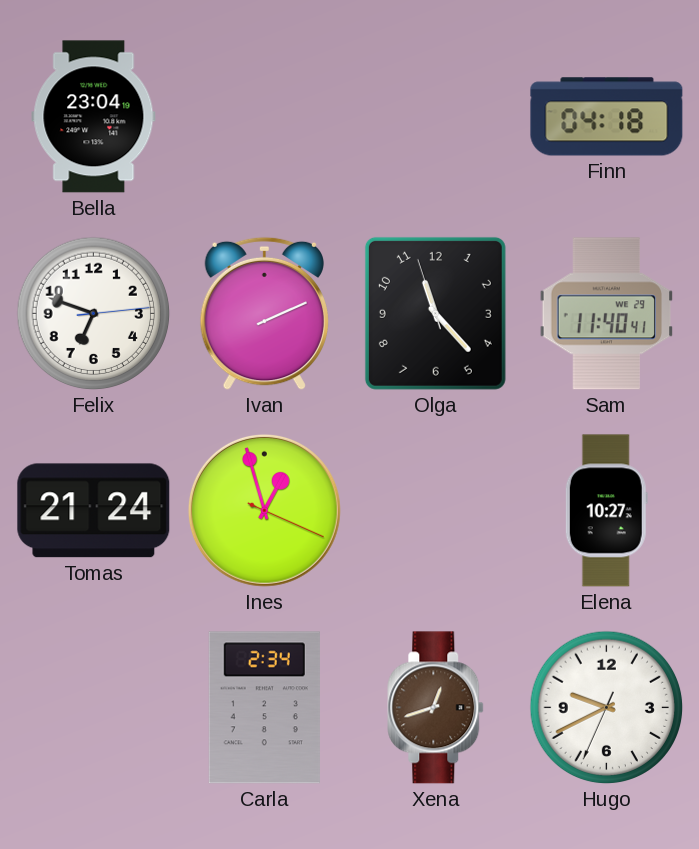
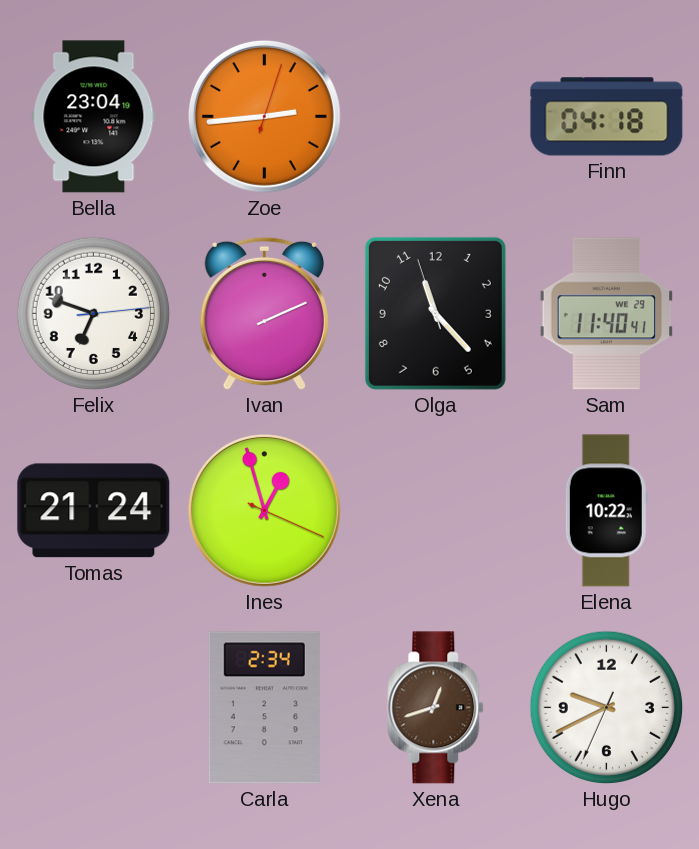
Zoe: none -> 2:44
Elena: 10:27 -> 10:22
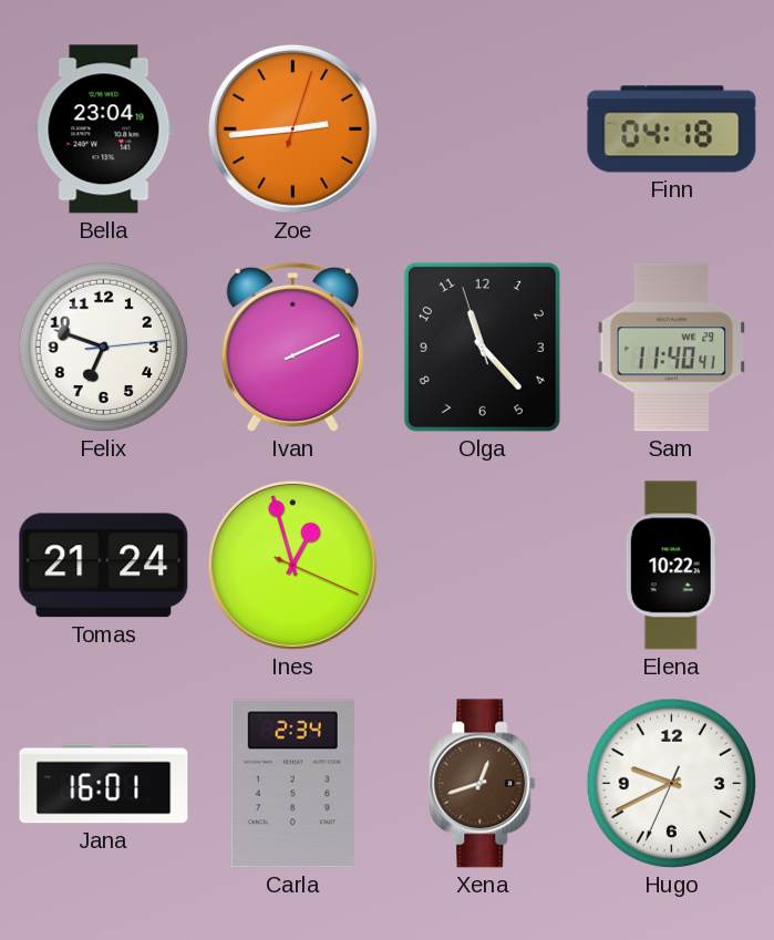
Jana: none -> 16:01
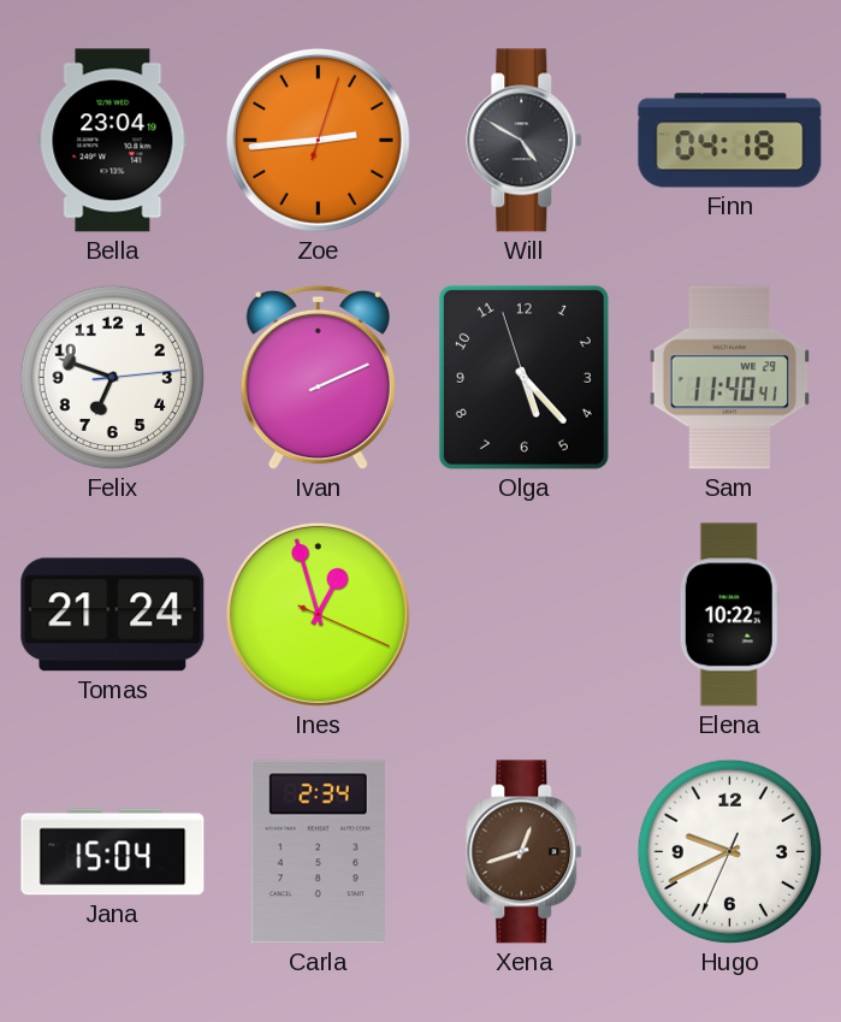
Will: none -> 4:50
Olga: 11:22 -> 5:22
Jana: 16:01 -> 15:04
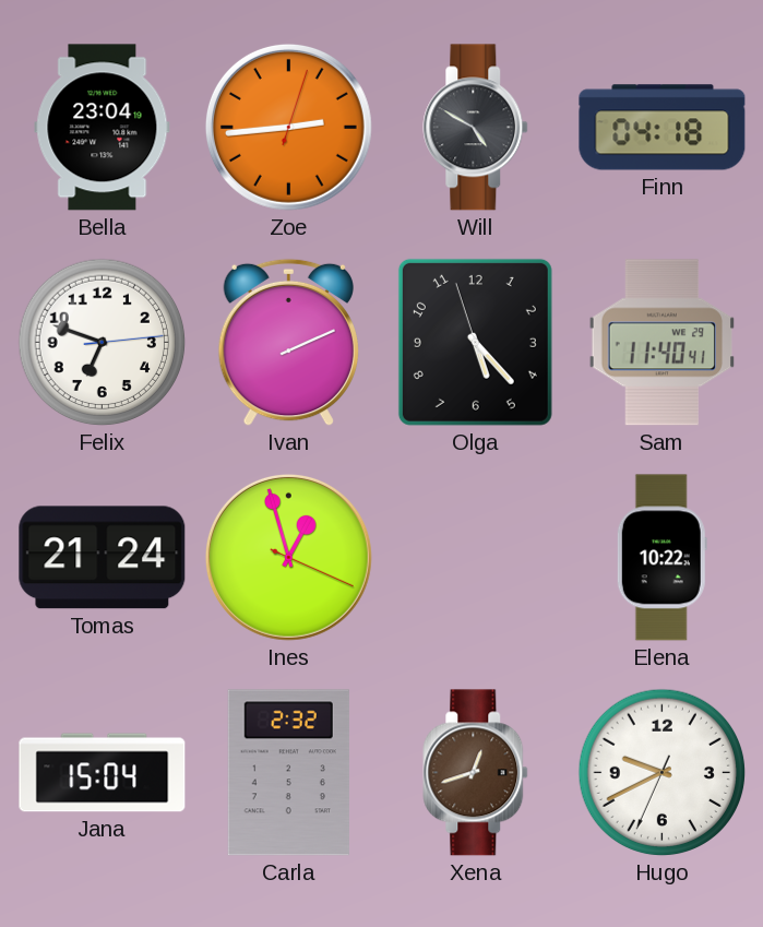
Carla: 2:34 -> 2:32
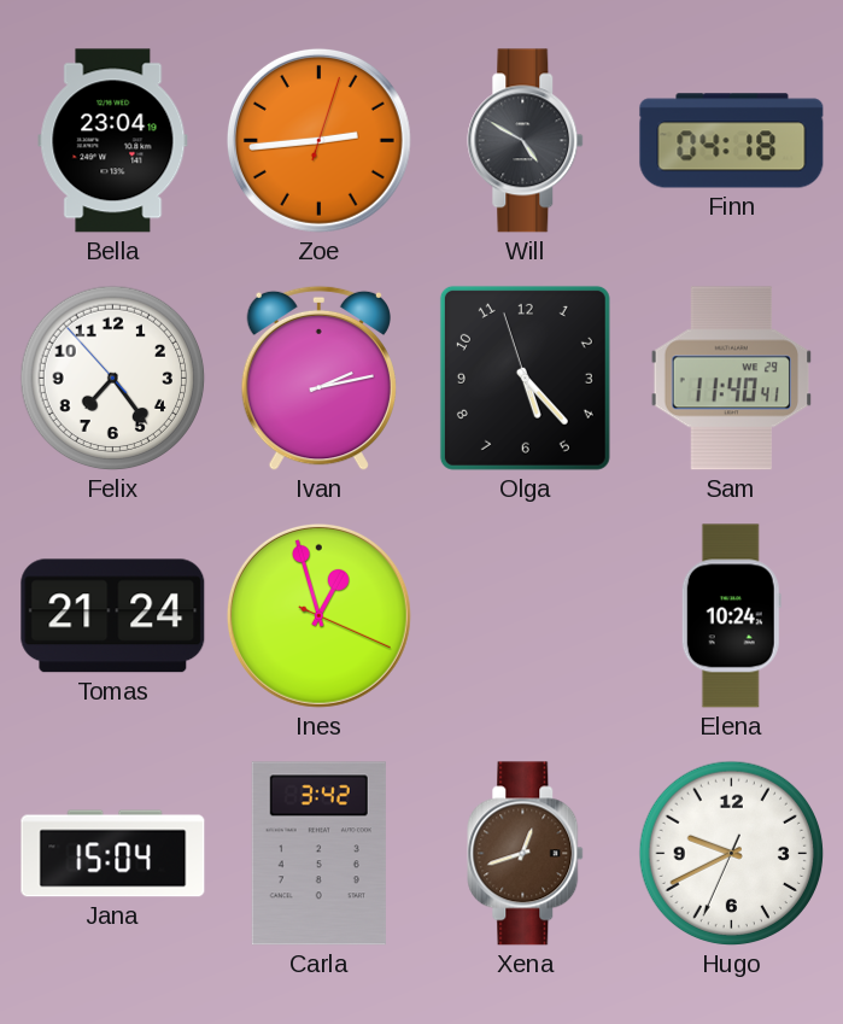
Felix: 6:48 -> 7:23
Ivan: 2:11 -> 2:13
Elena: 10:22 -> 10:24
Carla: 2:32 -> 3:42
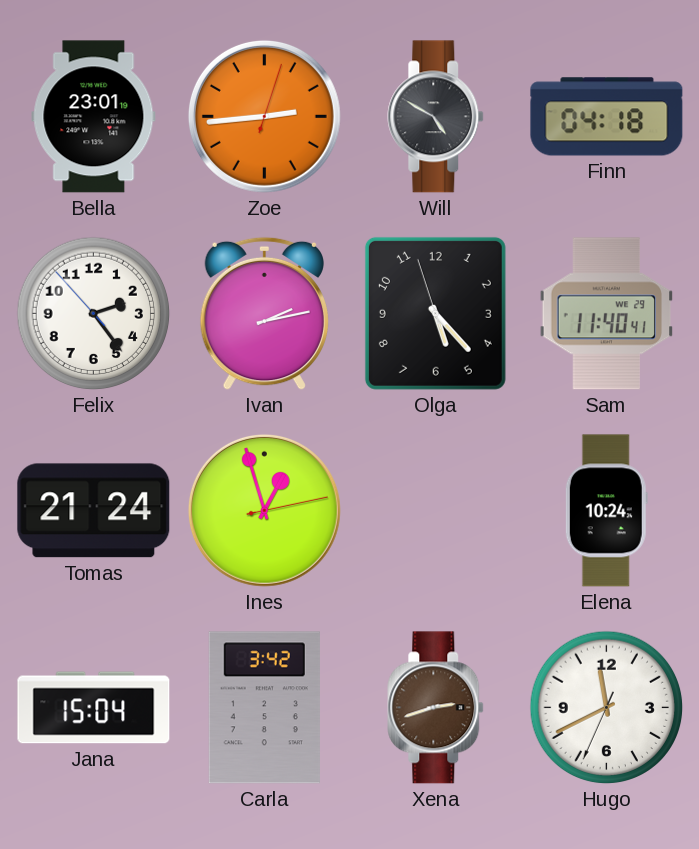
Bella: 23:04 -> 23:01
Felix: 7:23 -> 2:23
Ines: 12:57:19 -> 12:57:13
Xena: 12:42 -> 2:42
Hugo: 9:40 -> 11:40
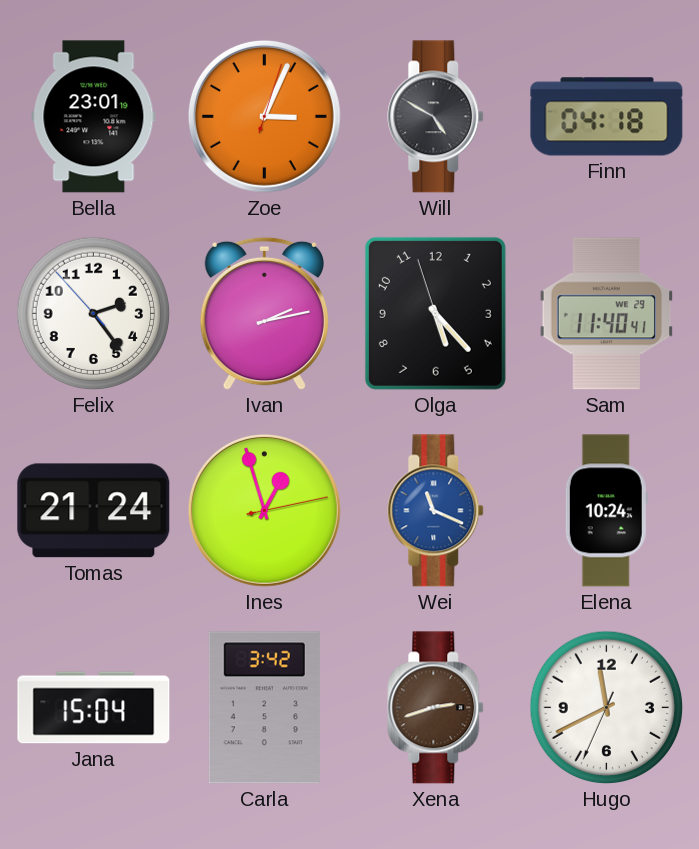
Zoe: 2:44 -> 3:04
Wei: none -> 11:19
